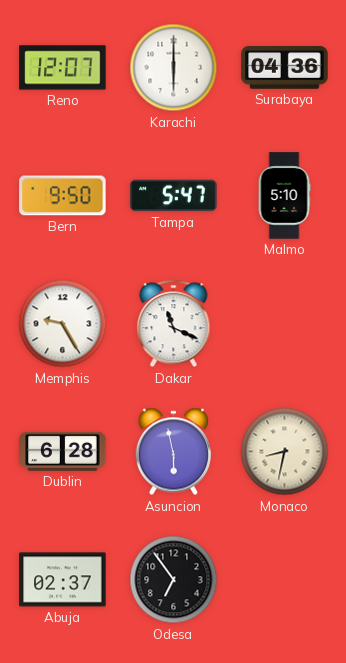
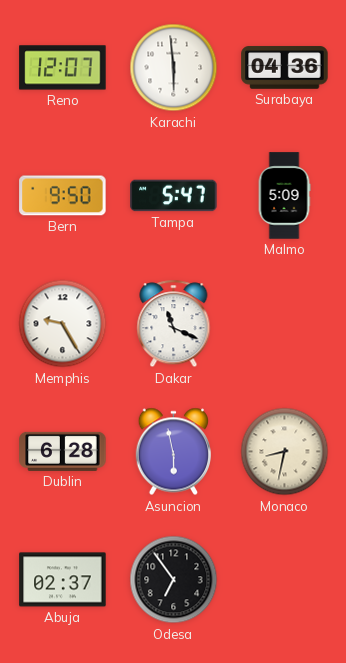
Karachi: 6:00 -> 5:59
Malmo: 5:10 -> 5:09
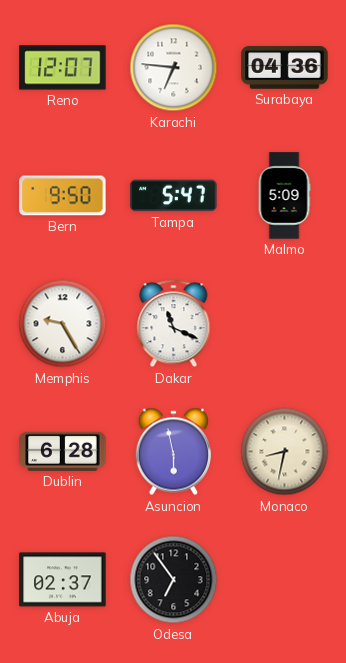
Karachi: 5:59 -> 6:46
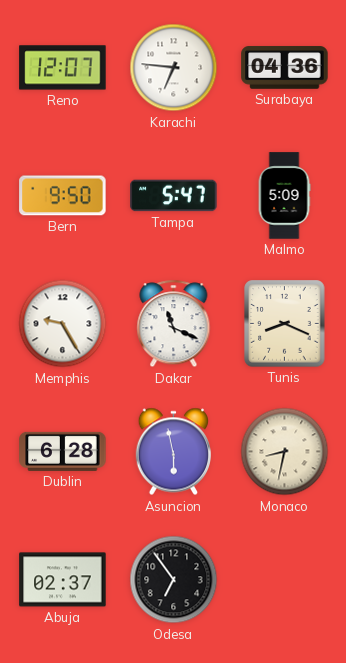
Tunis: none -> 8:19
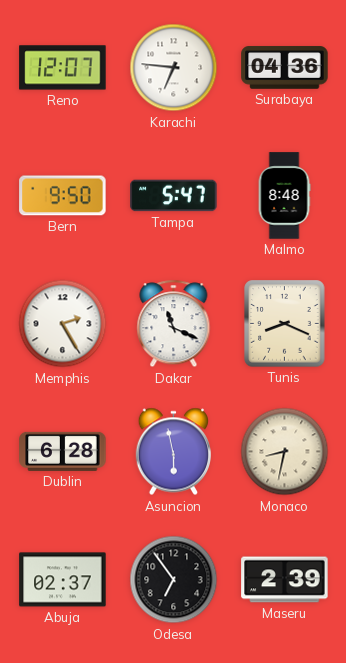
Malmo: 5:09 -> 8:48
Memphis: 9:25 -> 2:25
Maseru: none -> 2:39
